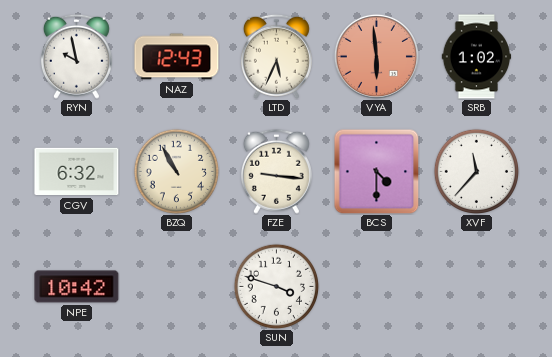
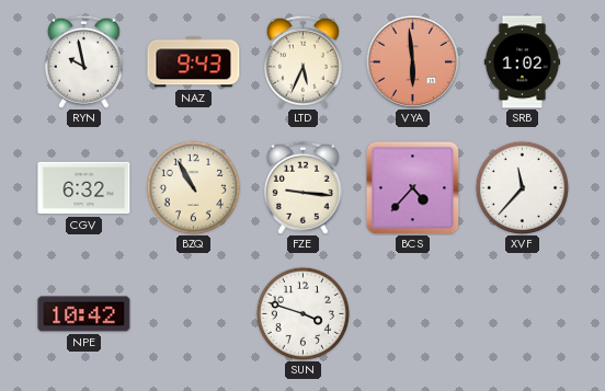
NAZ: 12:43 -> 9:43
BCS: 4:30 -> 4:37
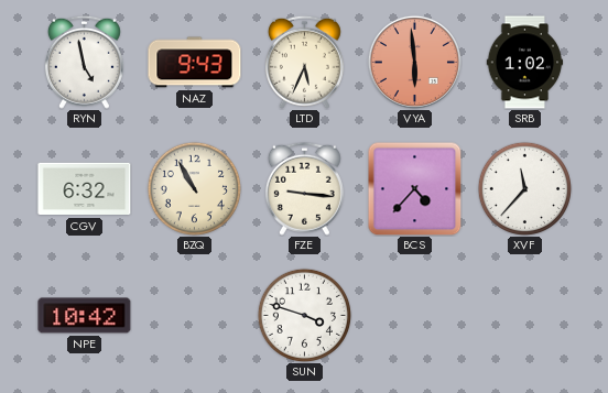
RYN: 9:58 -> 4:58
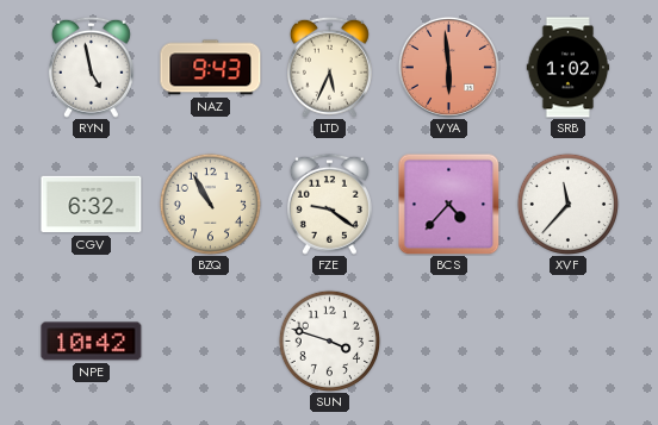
FZE: 9:16 -> 9:21
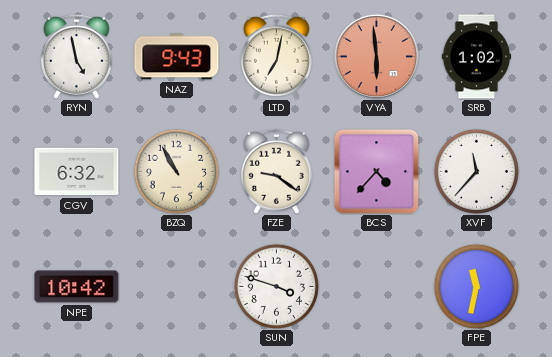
LTD: 5:34 -> 7:02
FPE: none -> 11:32
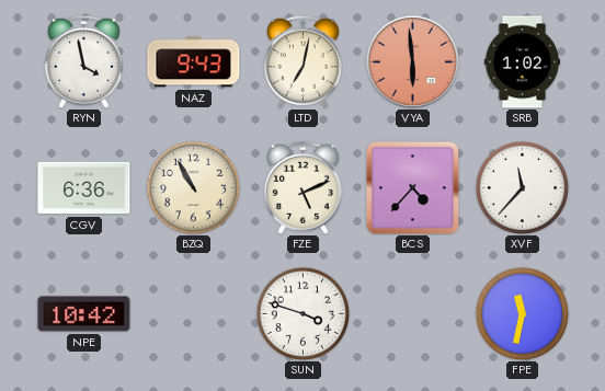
RYN: 4:58 -> 3:58
CGV: 6:32 -> 6:36
FZE: 9:21 -> 5:11
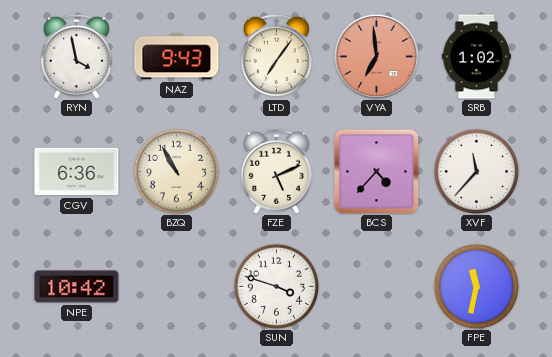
LTD: 7:02 -> 7:06
VYA: 5:59 -> 6:59
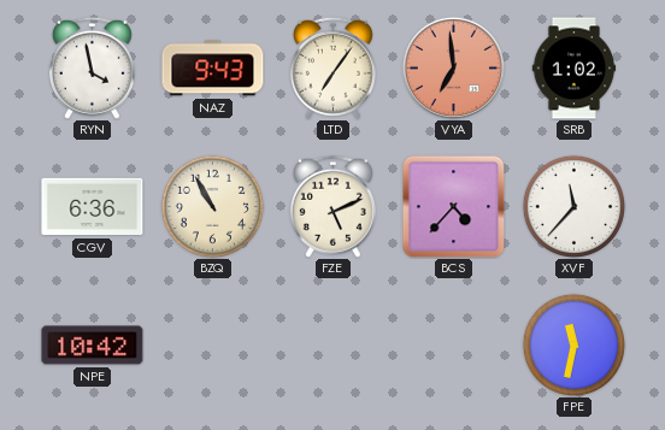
SUN: 3:48 -> none
